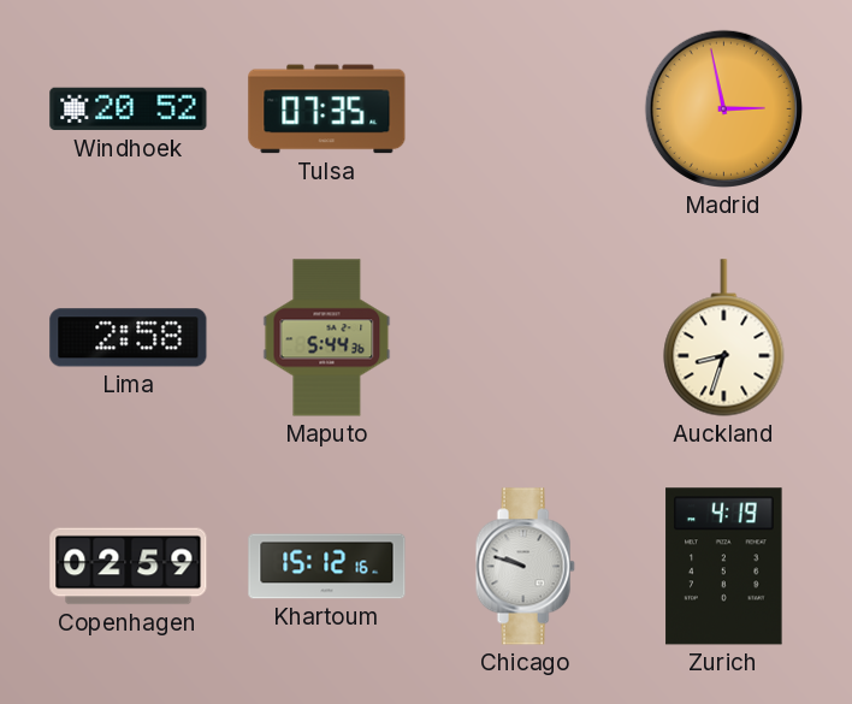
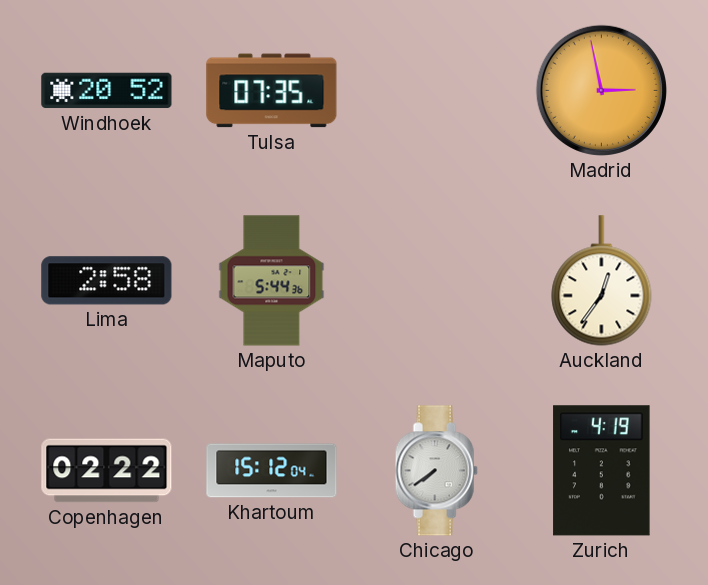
Auckland: 8:33 -> 12:36
Copenhagen: 02:59 -> 02:22
Khartoum: 15:12:16 -> 15:12:04
Chicago: 9:48 -> 7:39
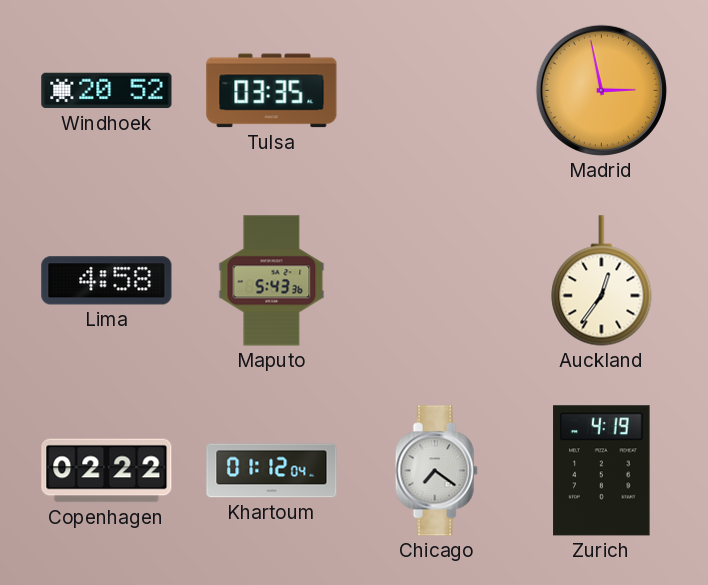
Tulsa: 07:35 -> 03:35
Lima: 2:58 -> 4:58
Maputo: 5:44 -> 5:43
Khartoum: 15:12 -> 01:12
Chicago: 7:39 -> 7:21
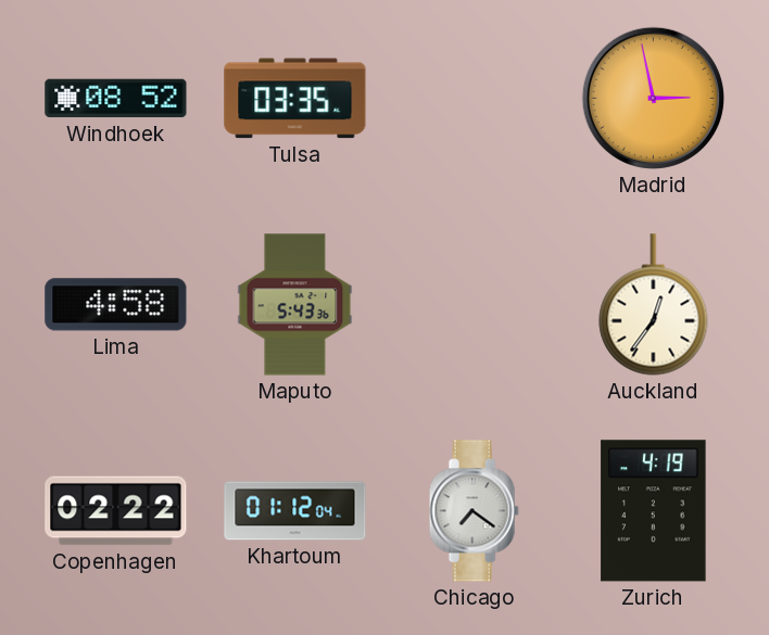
Windhoek: 20:52 -> 08:52
